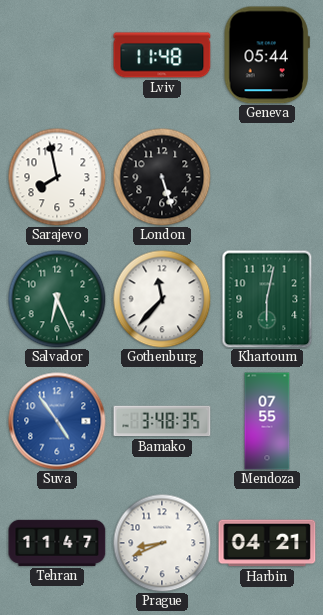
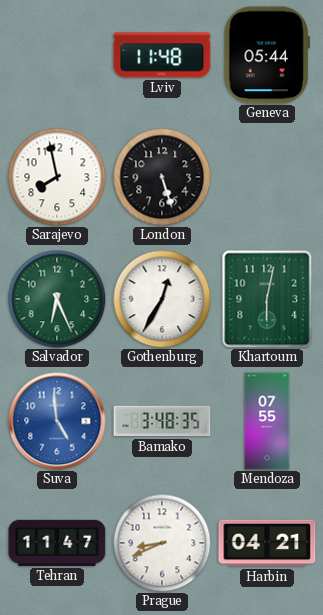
Gothenburg: 11:37 -> 12:35
Suva: 4:54 -> 4:59
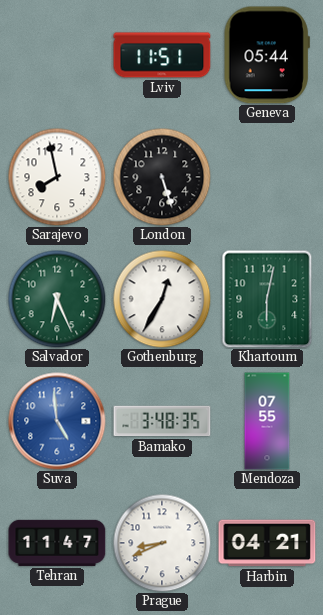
Lviv: 11:48 -> 11:51
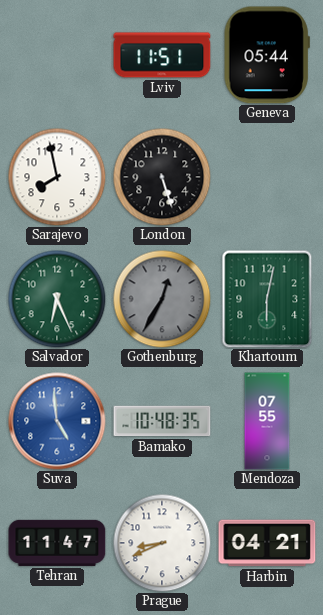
Gothenburg dial: white -> grey
Bamako: 3:48 -> 10:48
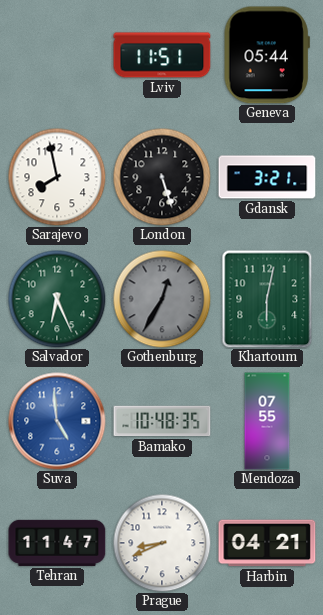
Gdansk: none -> 3:21
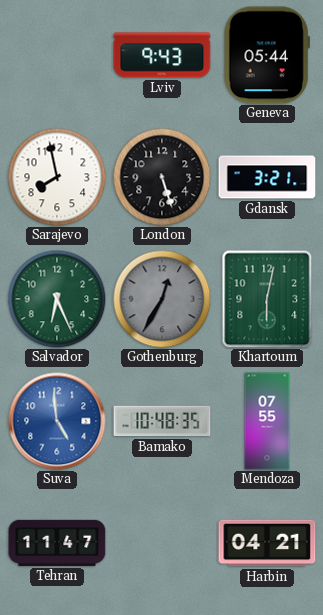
Lviv: 11:51 -> 9:43
Prague: 8:41 -> none
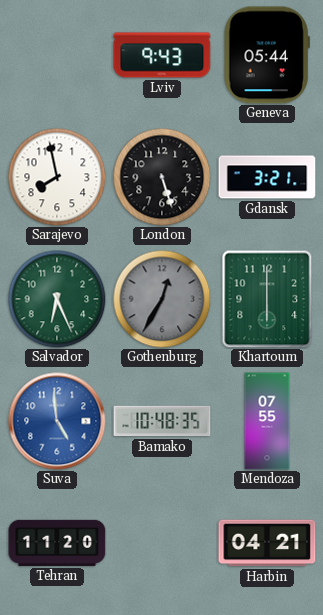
Khartoum: 6:02 -> 6:00
Tehran: 11:47 -> 11:20
